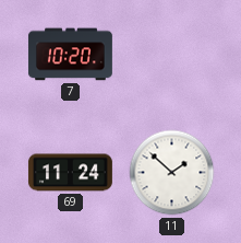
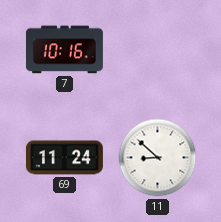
7: 10:20 -> 10:16
11: 1:52 -> 8:52
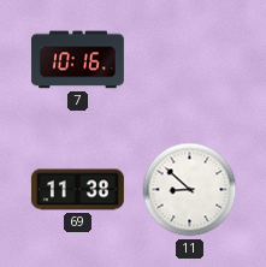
69: 11:24 -> 11:38
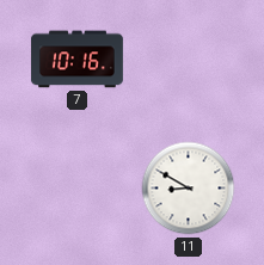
69: 11:38 -> none
11: 8:52 -> 8:50
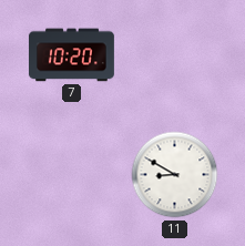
7: 10:16 -> 10:20
